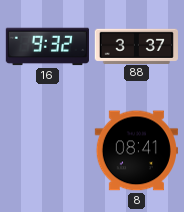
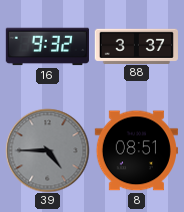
39: none -> 4:45
8: 08:41 -> 08:51
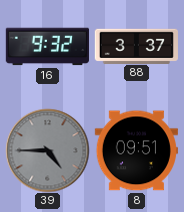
8: 08:51 -> 09:51
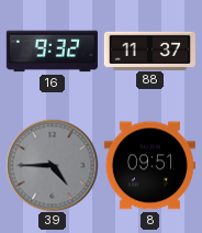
88: 3:37 -> 11:37
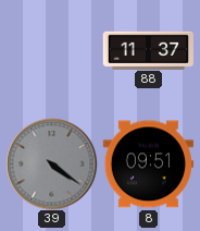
16: 9:32 -> none
39: 4:45 -> 4:21
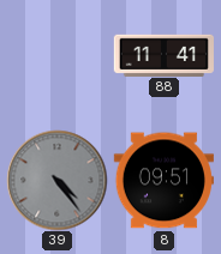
88: 11:37 -> 11:41
39: 4:21 -> 4:24
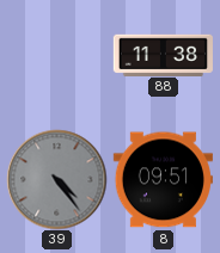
88: 11:41 -> 11:38
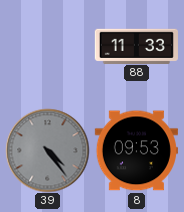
88: 11:38 -> 11:33
8: 09:51 -> 09:53
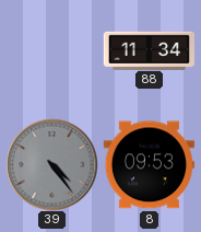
88: 11:33 -> 11:34
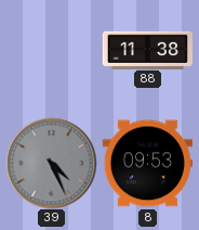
88: 11:34 -> 11:38
39: 4:24 -> 4:26
